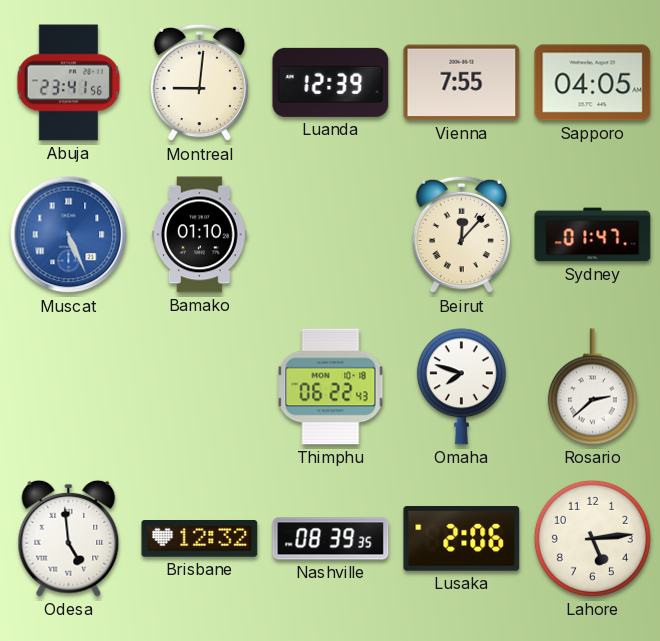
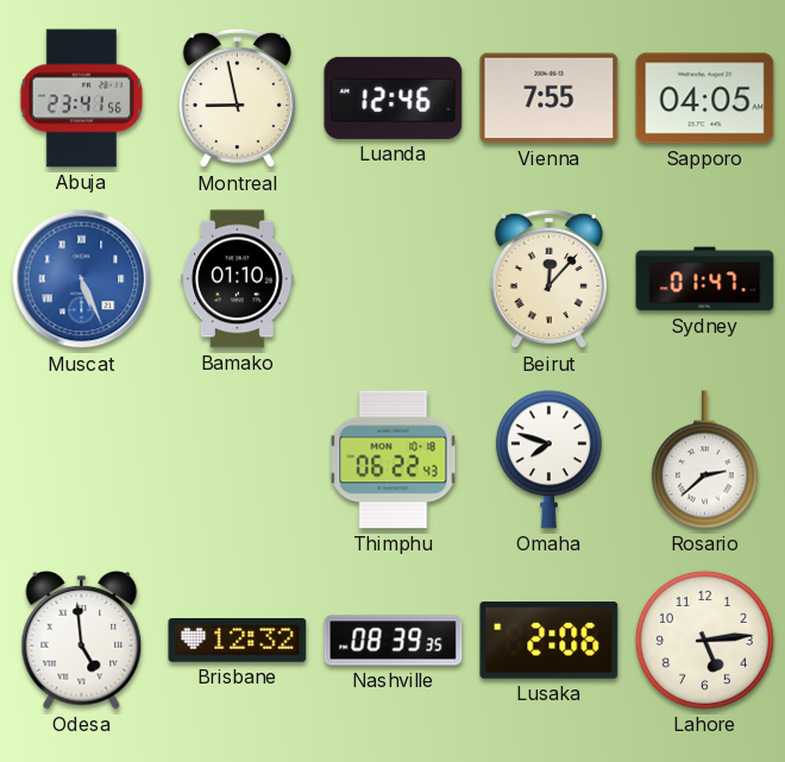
Montreal: 9:01 -> 8:58
Luanda: 12:39 -> 12:46
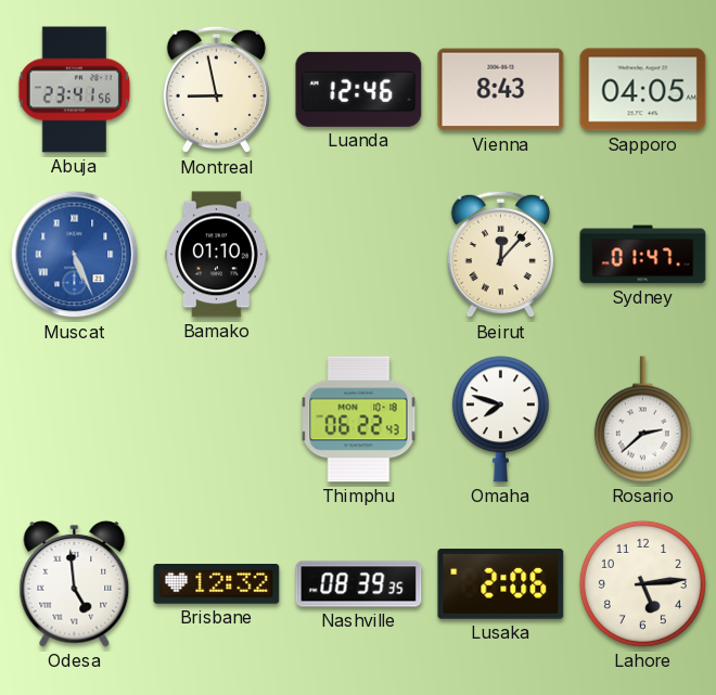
Vienna: 7:55 -> 8:43
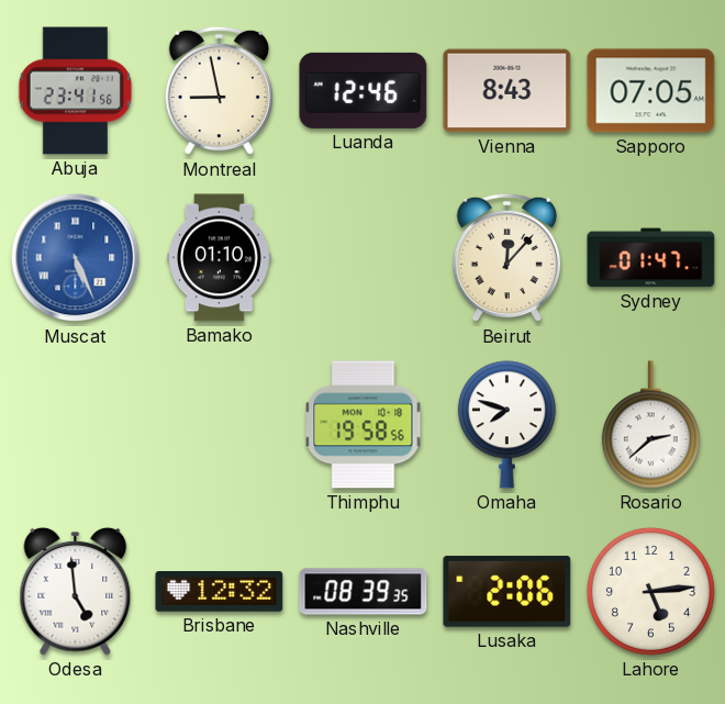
Sapporo: 04:05 -> 07:05
Thimphu: 06:22 -> 19:58
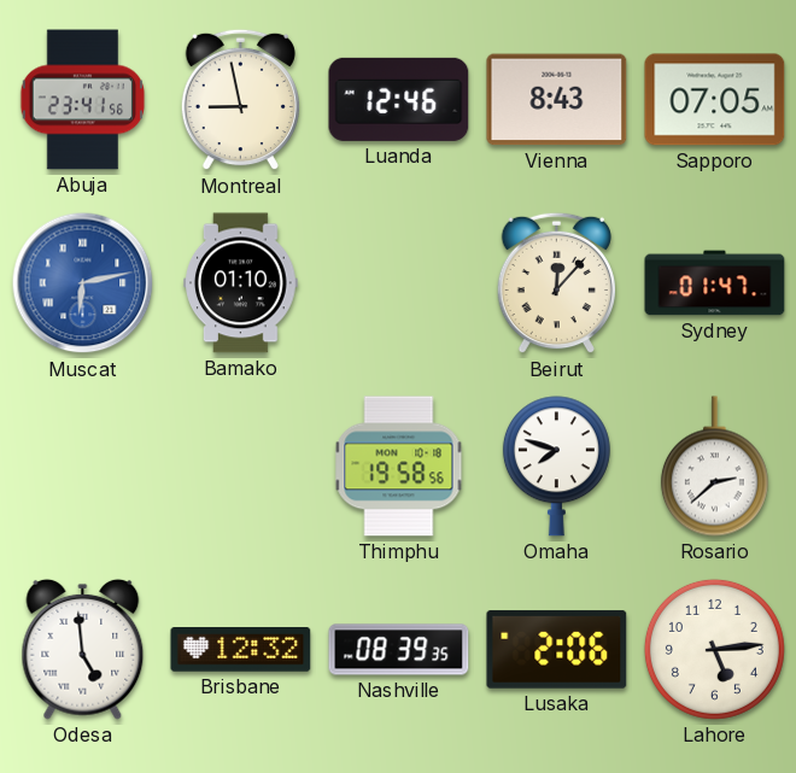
Muscat: 5:26 -> 6:13
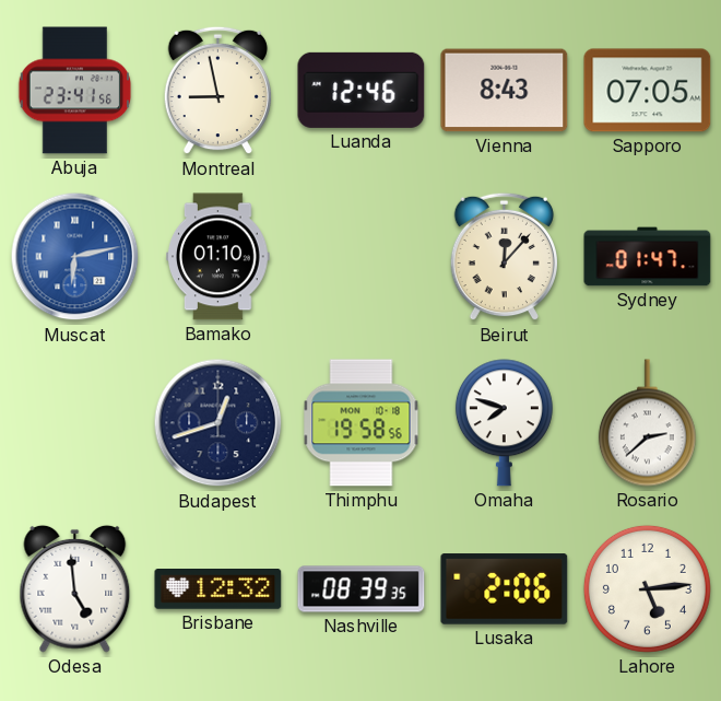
Budapest: none -> 12:42
